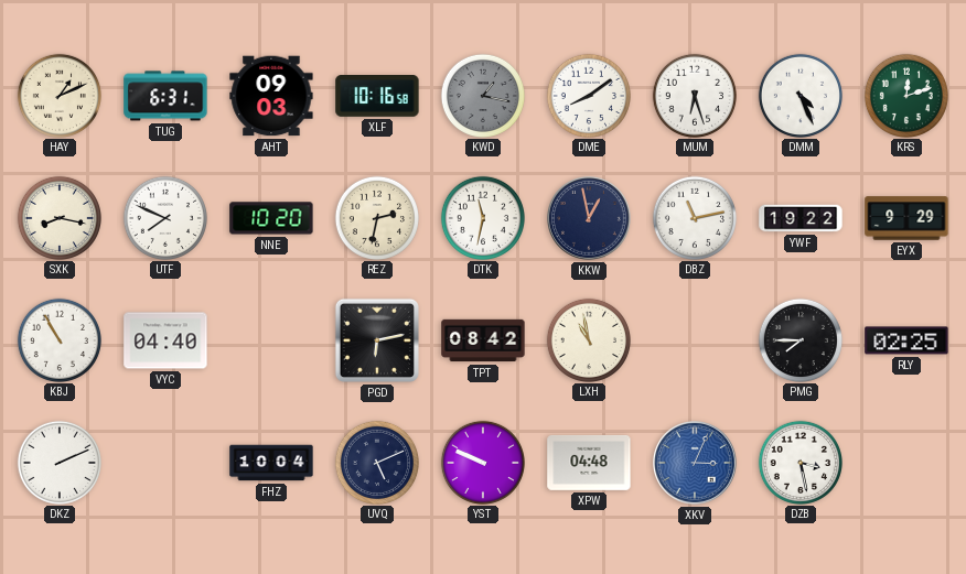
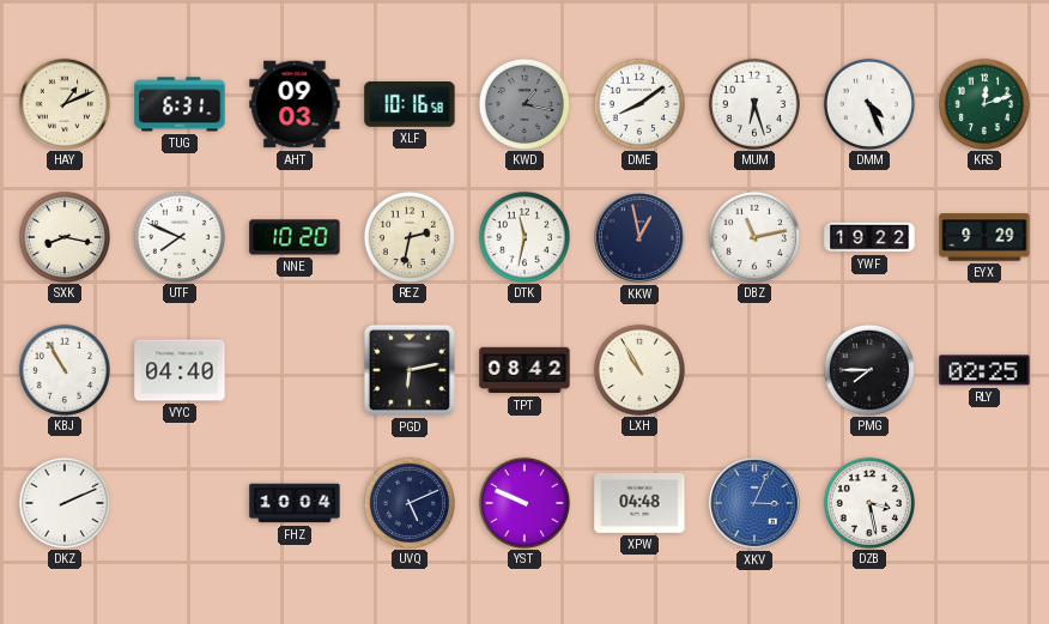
LXH: 10:58 -> 10:55
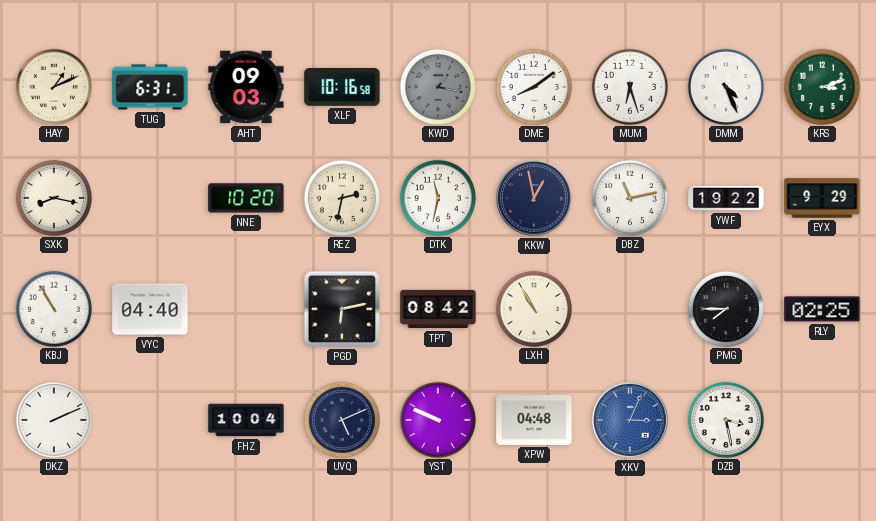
KRS: 12:12 -> 3:12
UTF: 7:49 -> none
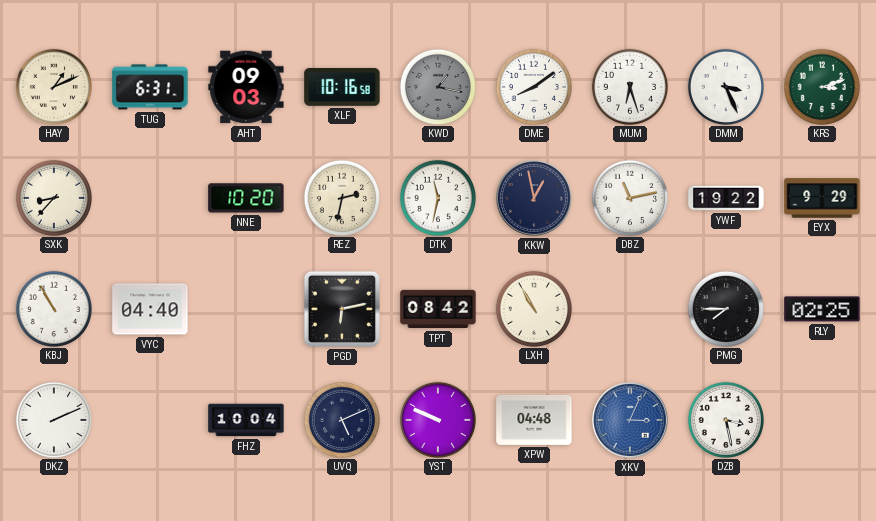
DMM: 4:26 -> 3:26
SXK: 8:17 -> 8:37
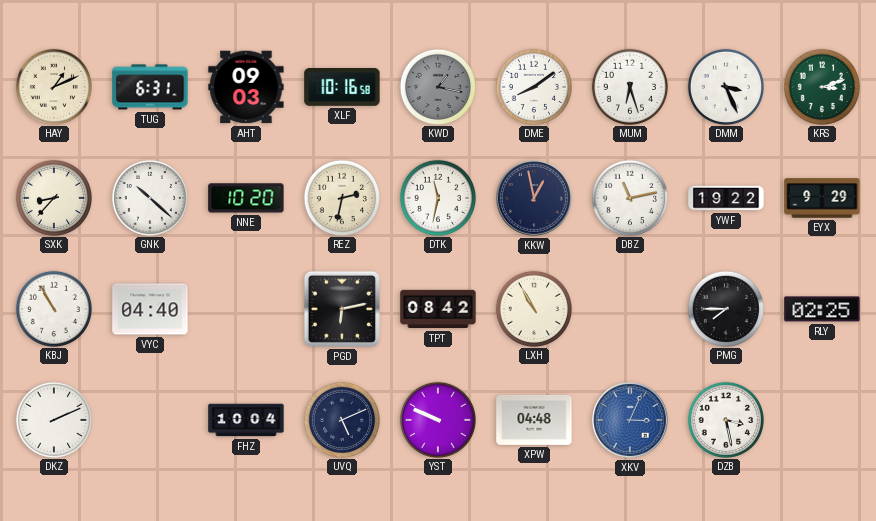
GNK: none -> 10:22
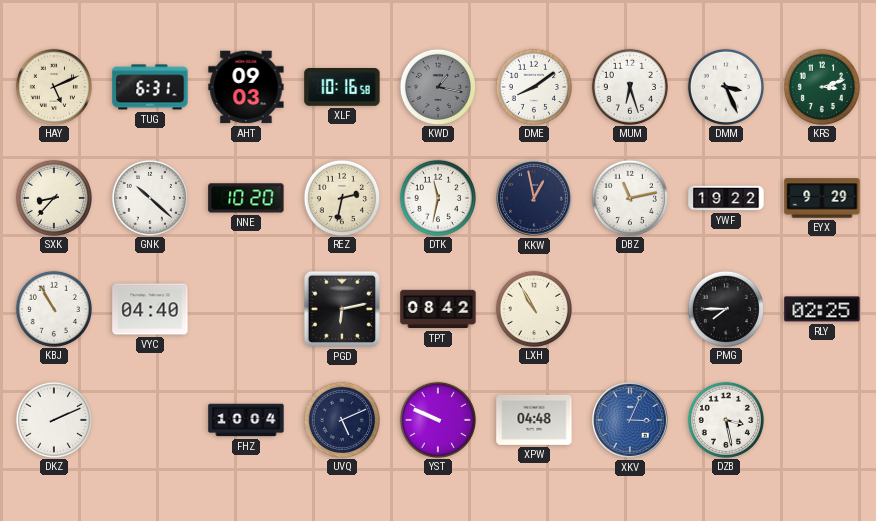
HAY: 1:11 -> 5:11
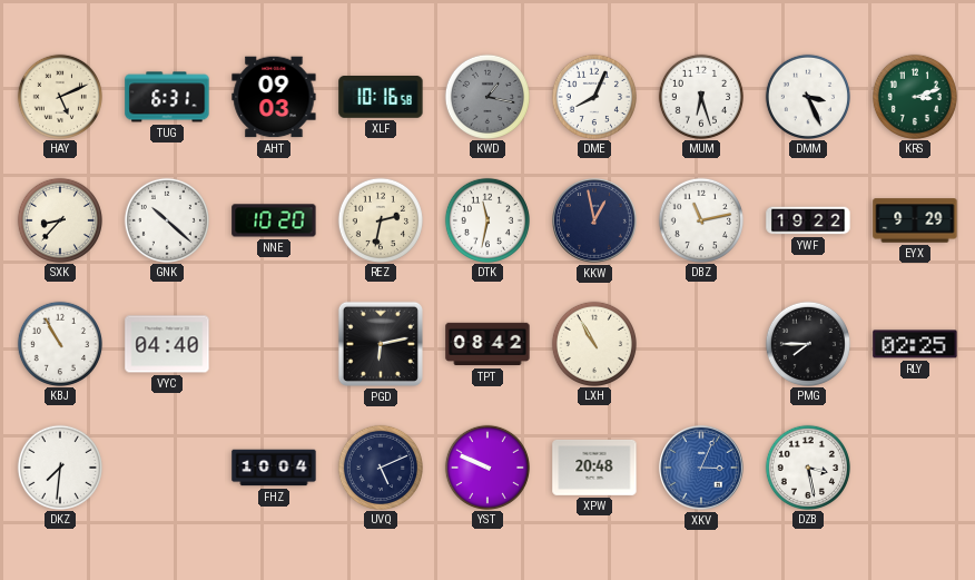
DME: 8:09 -> 8:04
DKZ: 2:11 -> 7:31
XPW: 04:48 -> 20:48
